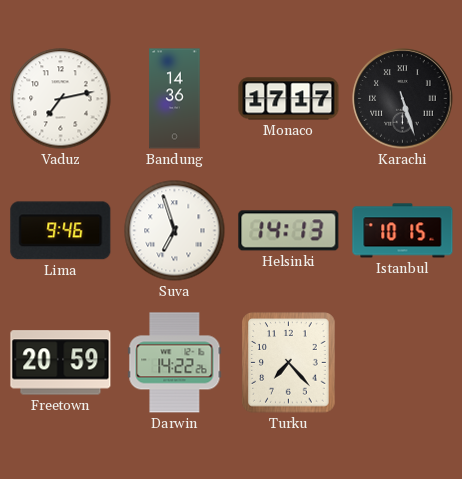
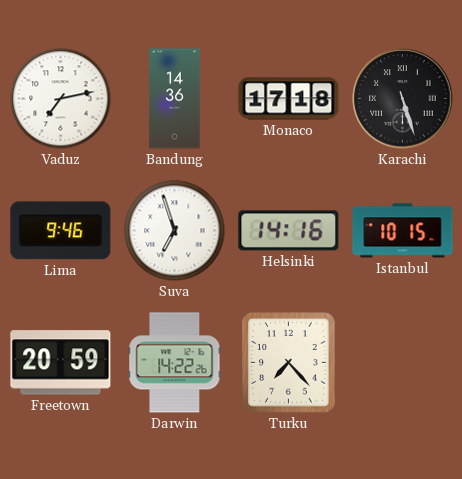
Monaco: 17:17 -> 17:18
Helsinki: 14:13 -> 14:16
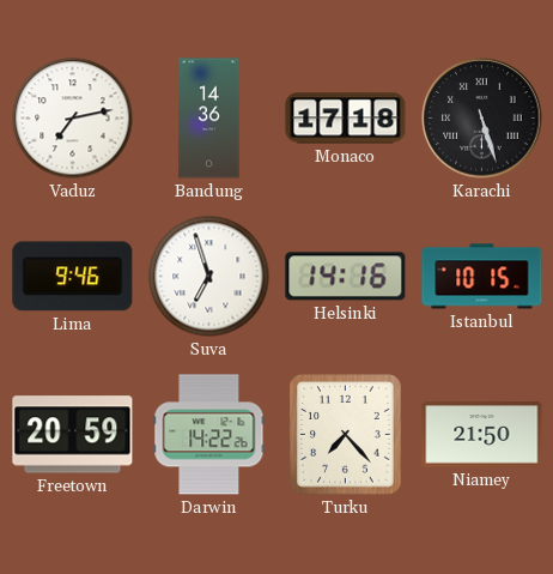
Niamey: none -> 21:50
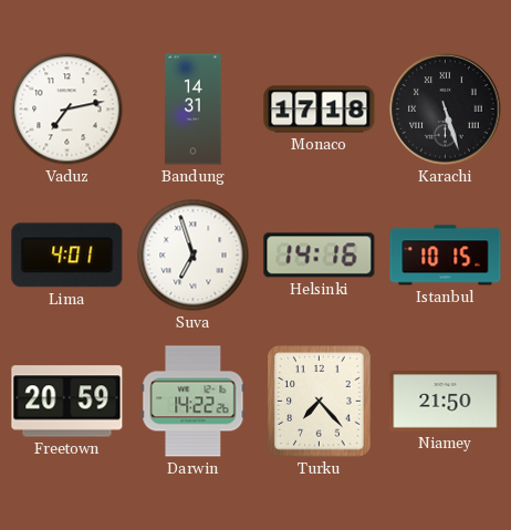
Bandung: 14:36 -> 14:31
Lima: 9:46 -> 4:01
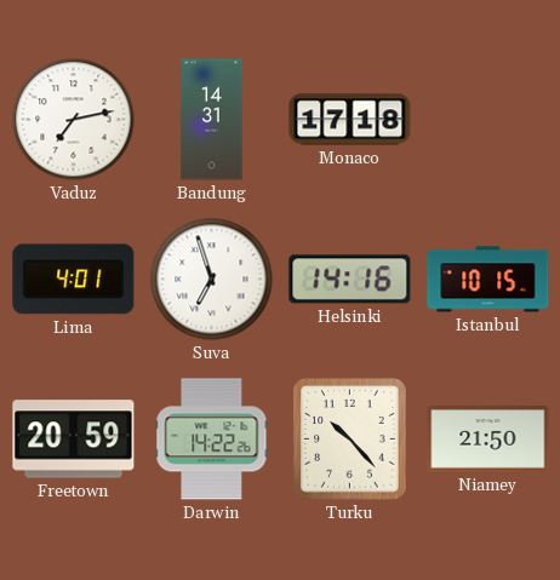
Karachi: 5:27 -> none
Turku: 7:23 -> 10:23
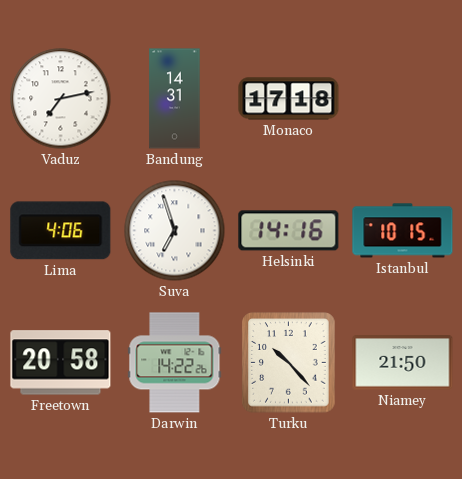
Lima: 4:01 -> 4:06
Freetown: 20:59 -> 20:58
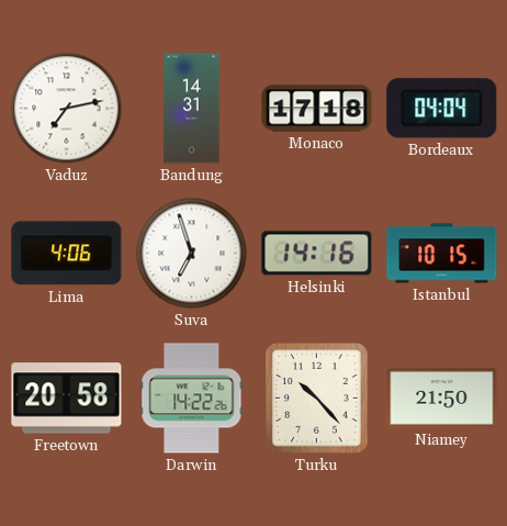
Bordeaux: none -> 04:04
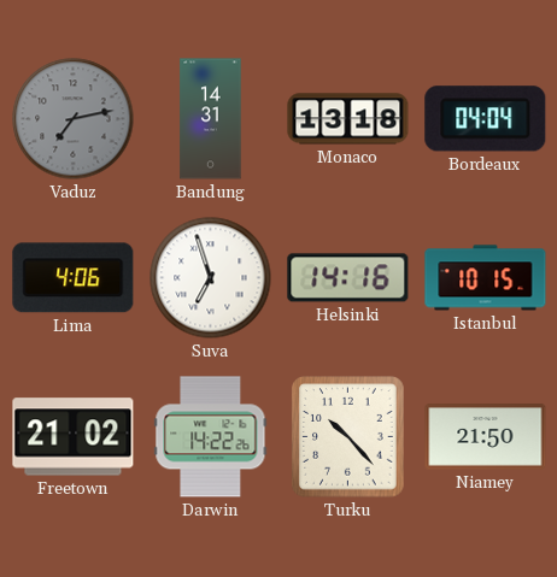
Vaduz dial: white -> grey
Monaco: 17:18 -> 13:18
Freetown: 20:58 -> 21:02
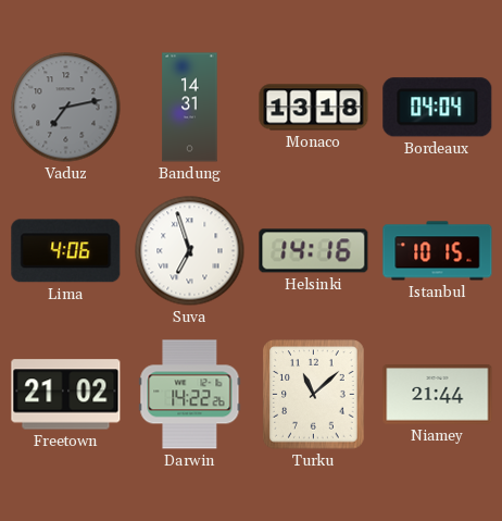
Turku: 10:23 -> 11:08
Niamey: 21:50 -> 21:44
